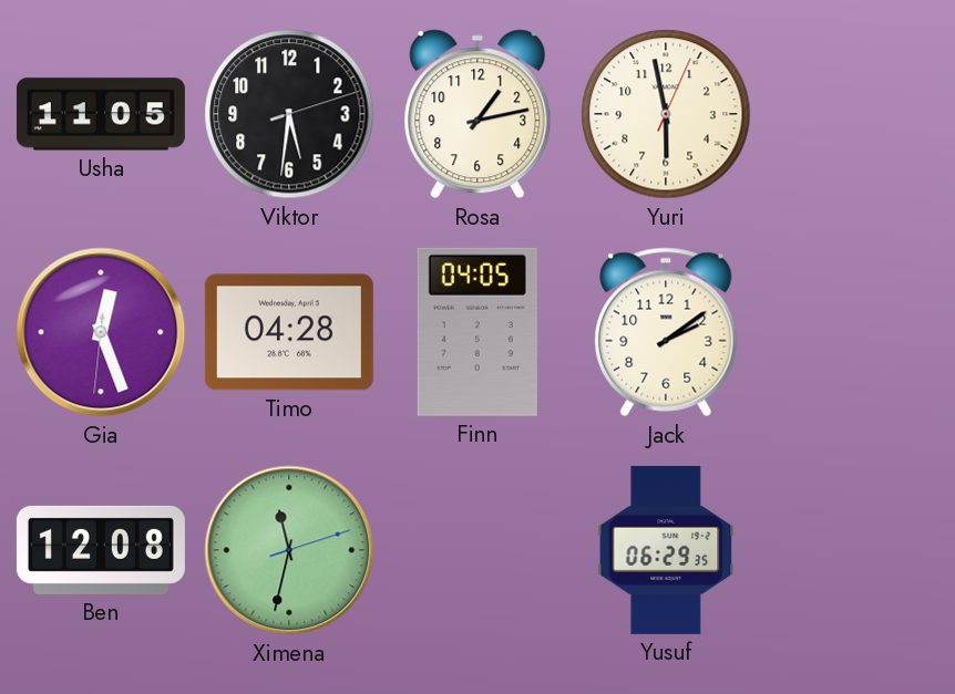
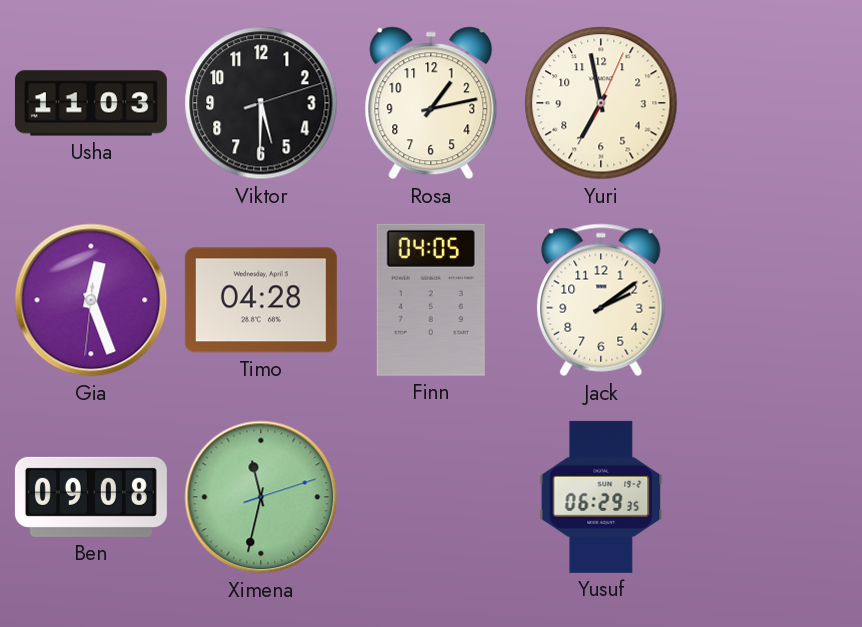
Usha: 11:05 -> 11:03
Viktor: 5:31 -> 5:30
Yuri: 5:58 -> 6:58
Ben: 12:08 -> 09:08
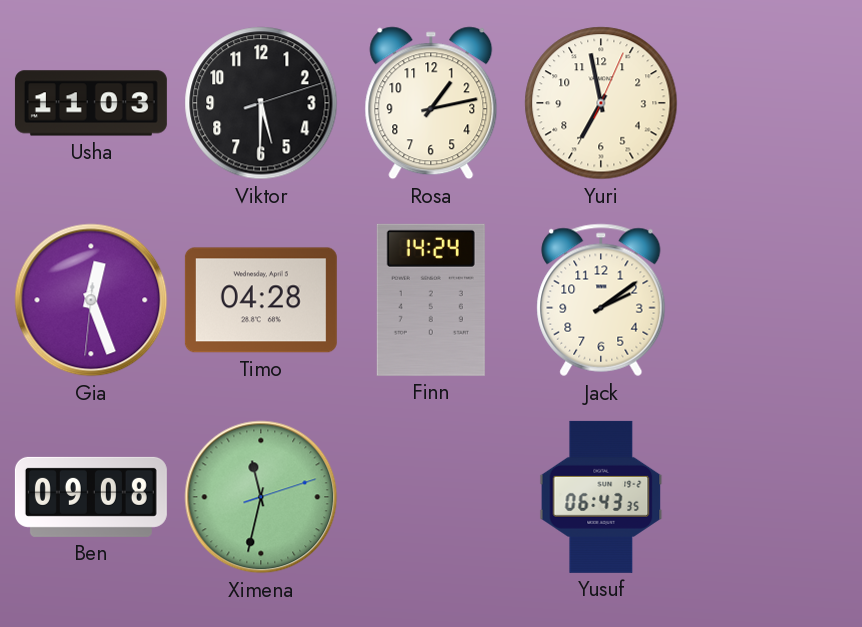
Finn: 04:05 -> 14:24
Yusuf: 06:29 -> 06:43
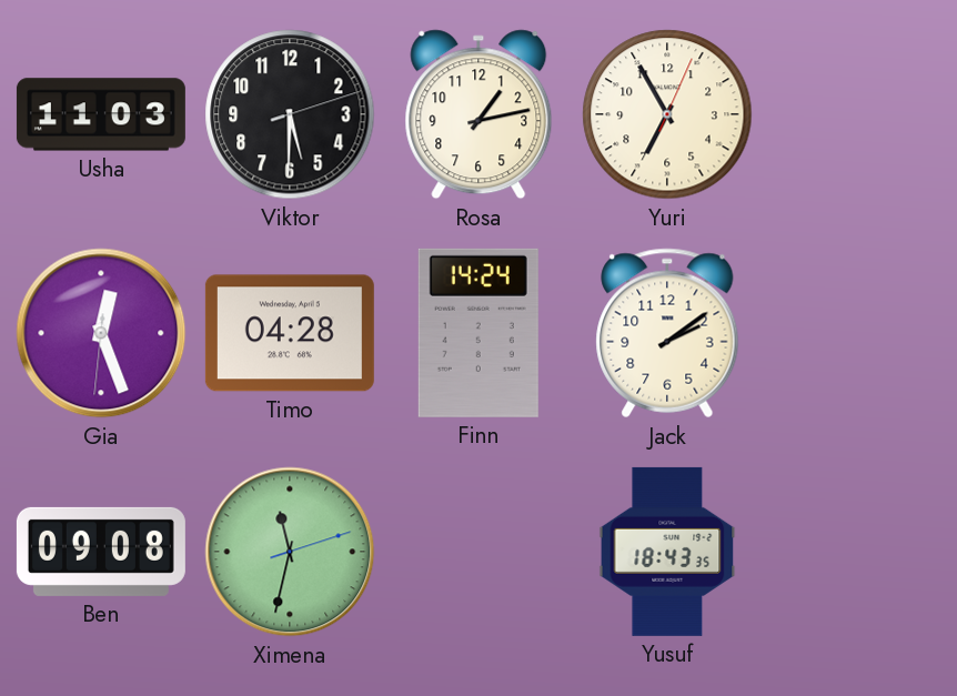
Yuri: 6:58 -> 6:55
Yusuf: 06:43 -> 18:43
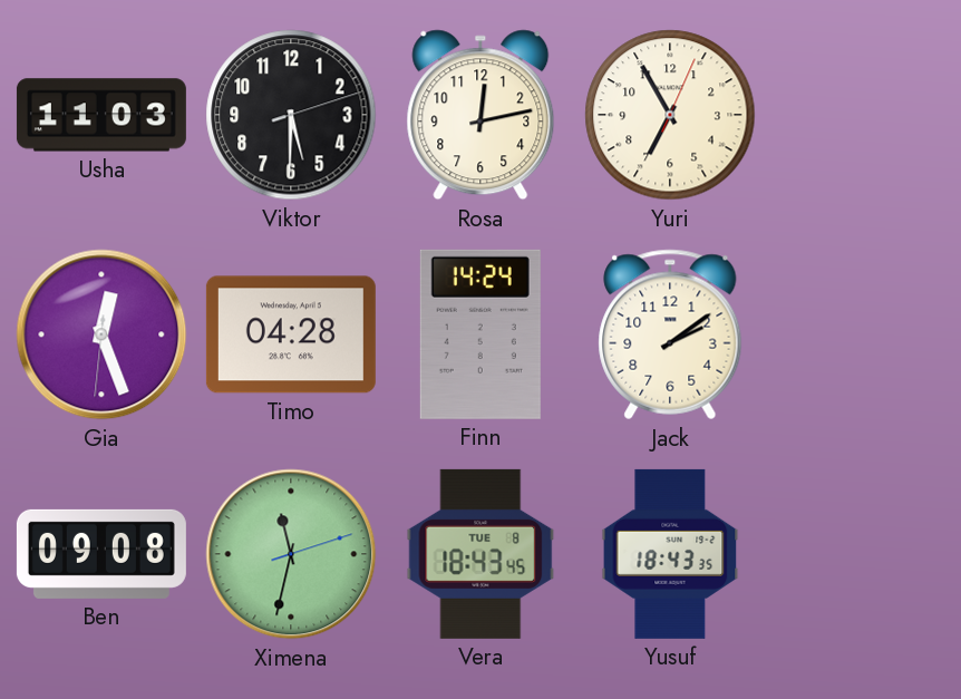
Rosa: 1:13 -> 12:13
Vera: none -> 18:43
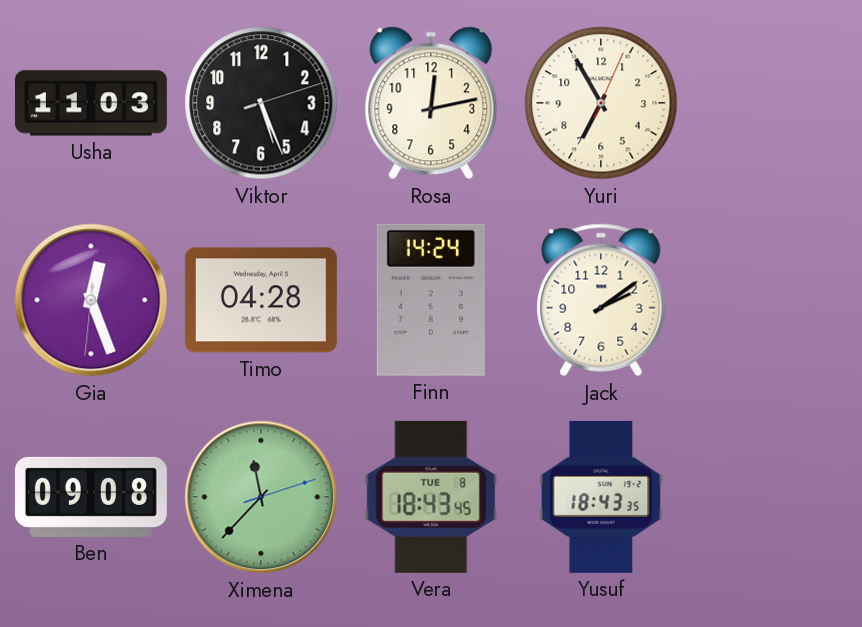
Viktor: 5:30 -> 5:26
Ximena: 11:32 -> 11:37
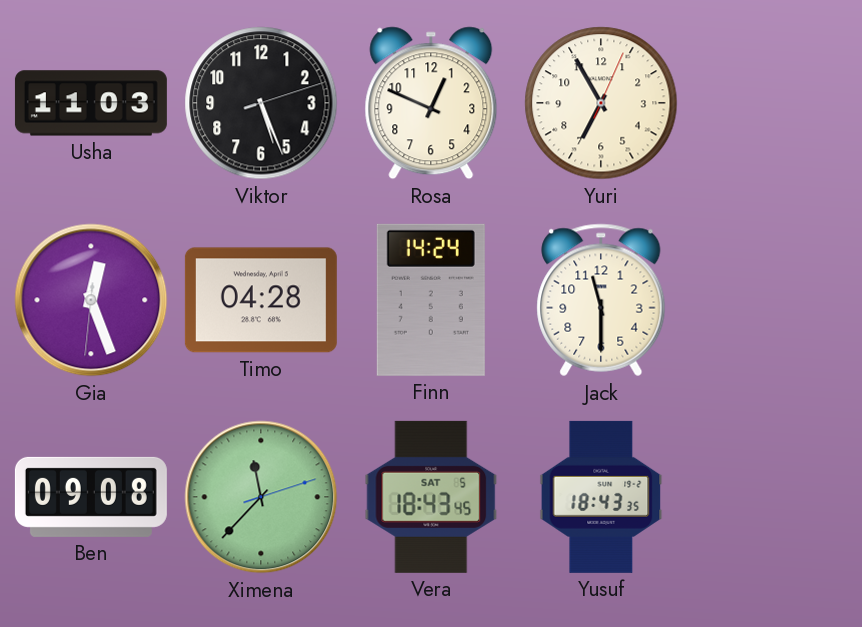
Rosa: 12:13 -> 12:49
Jack: 2:09 -> 11:30
Vera date: TUE 8 -> SAT 5
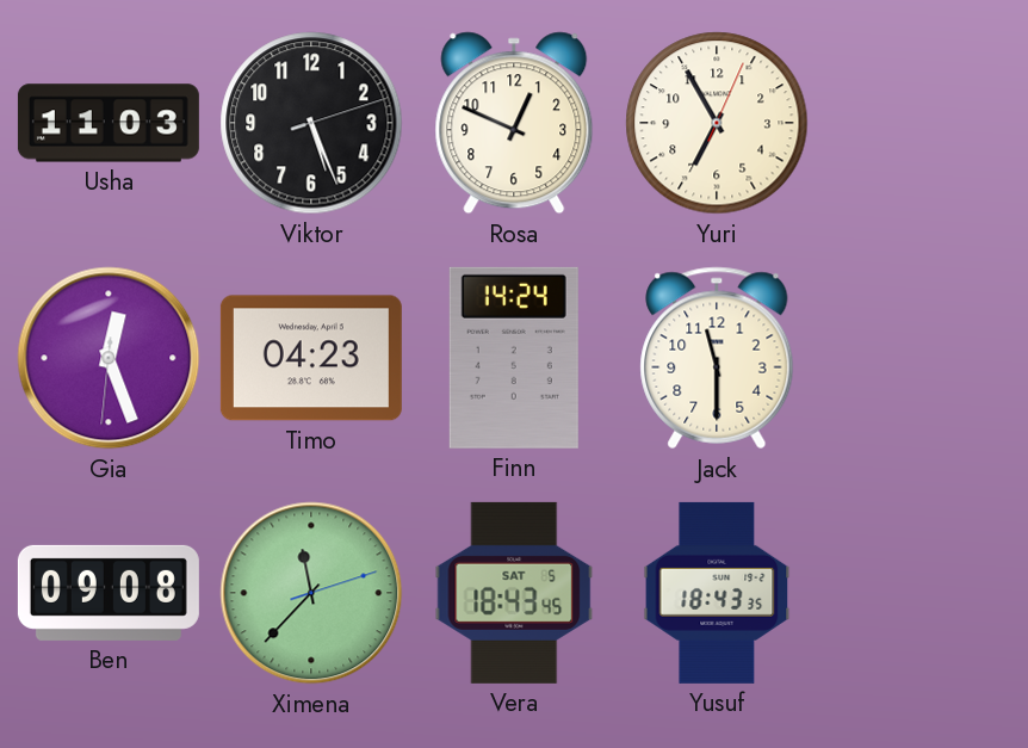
Timo: 04:28 -> 04:23
